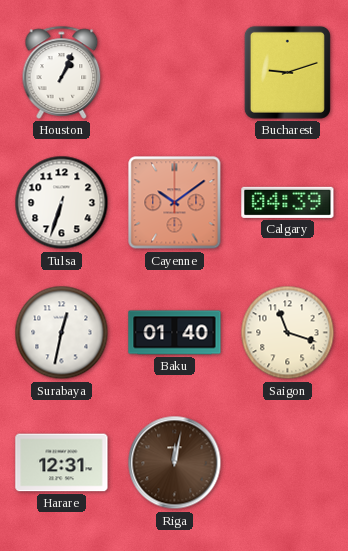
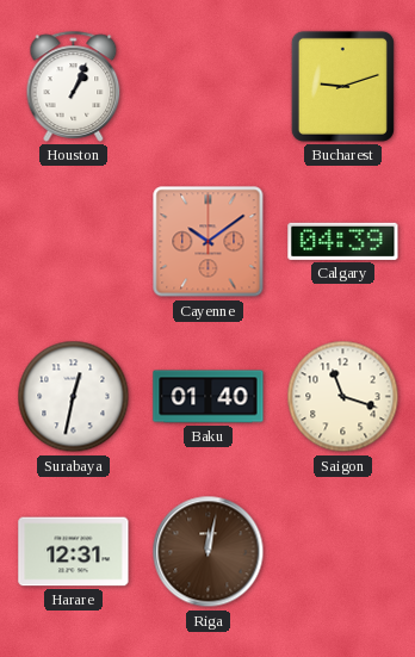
Tulsa: 6:33 -> none
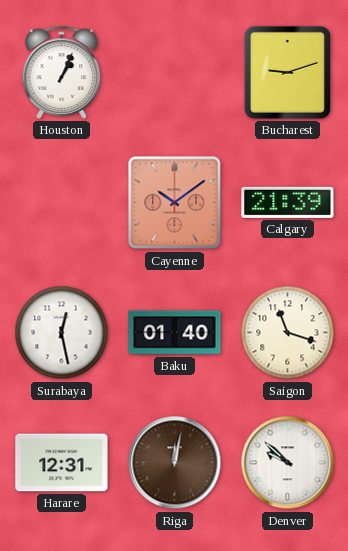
Calgary: 04:39 -> 21:39
Surabaya: 12:32 -> 12:28
Denver: none -> 9:52
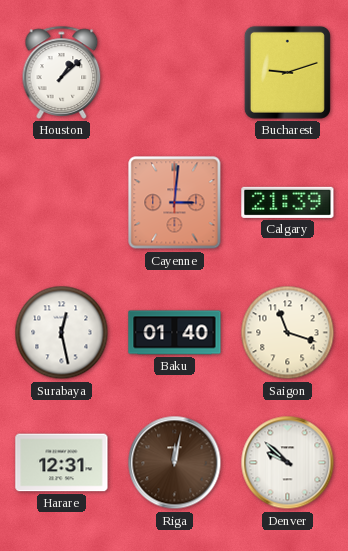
Houston: 1:04 -> 1:08
Cayenne: 10:09 -> 3:01
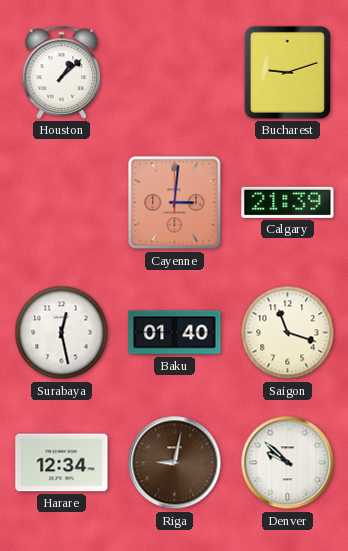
Harare: 12:31 -> 12:34
Riga: 12:02 -> 9:02
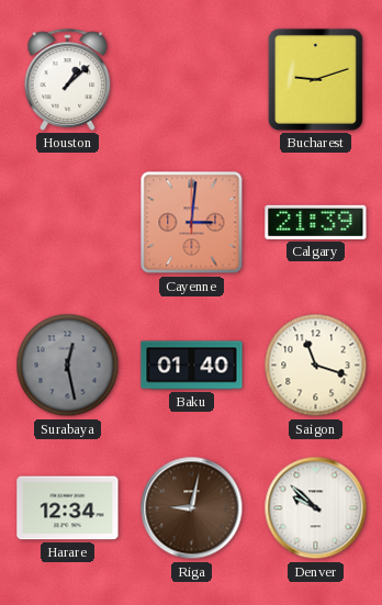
Surabaya dial: white -> grey
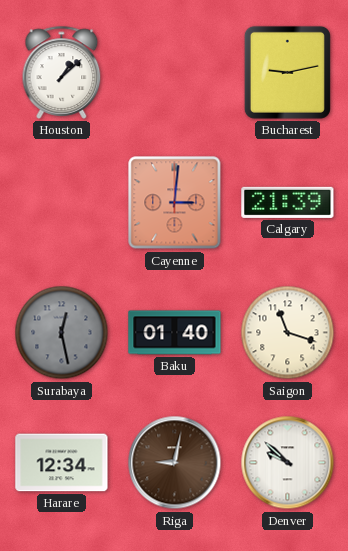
Bucharest: 9:12 -> 9:13
